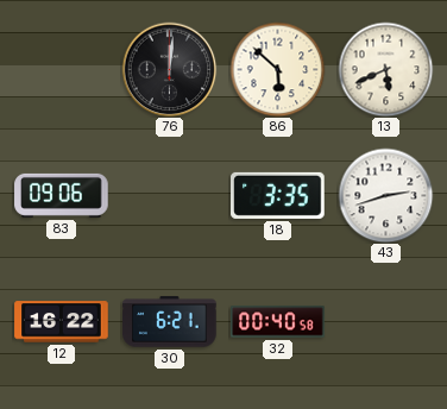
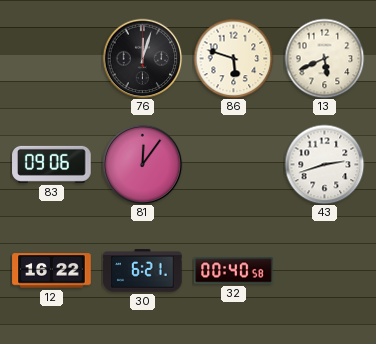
76: 12:01 -> 12:03
86: 5:52 -> 5:48
81: none -> 12:06
18: 3:35 -> none
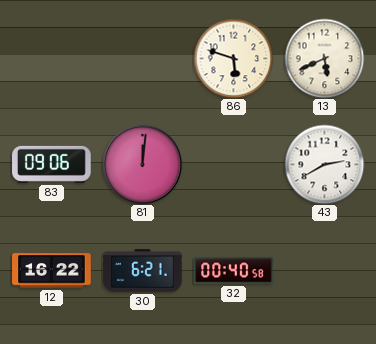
76: 12:03 -> none
81: 12:06 -> 12:01
43: 2:42 -> 2:40
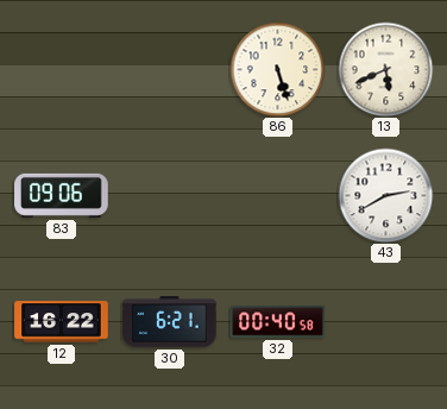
86: 5:48 -> 5:27
81: 12:01 -> none
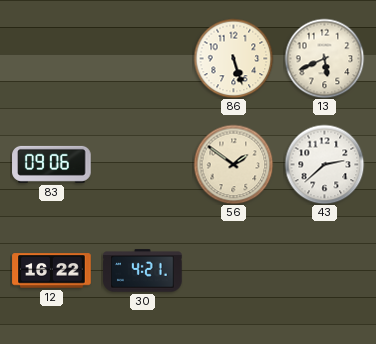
56: none -> 1:51
43: 2:40 -> 2:38
30: 6:21 -> 4:21
32: 00:40 -> none
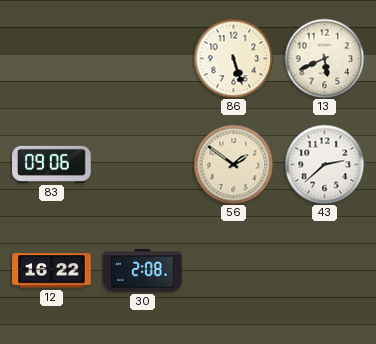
30: 4:21 -> 2:08
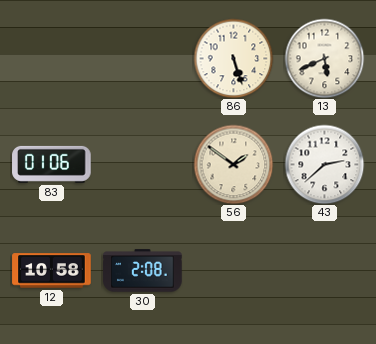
83: 09:06 -> 01:06
12: 16:22 -> 10:58
